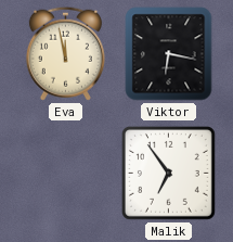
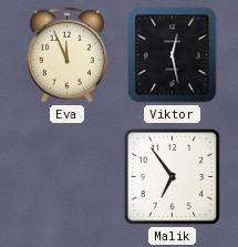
Eva: 11:58 -> 11:56
Viktor: 6:17 -> 12:28
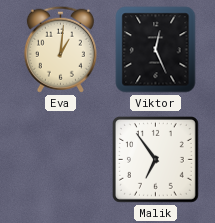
Eva: 11:56 -> 1:01
Viktor: 12:28 -> 12:26
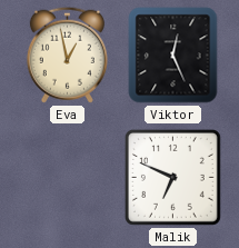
Eva: 1:01 -> 12:58
Malik: 6:54 -> 6:49
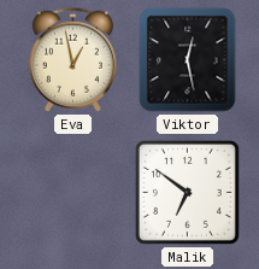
Viktor: 12:26 -> 12:28
Malik: 6:49 -> 6:51
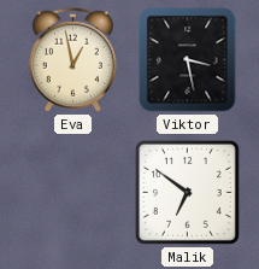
Viktor: 12:28 -> 3:28
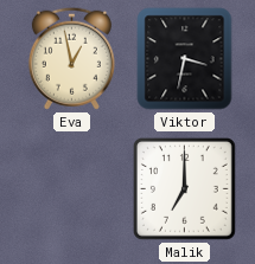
Viktor: 3:28 -> 3:32
Malik: 6:51 -> 7:00
